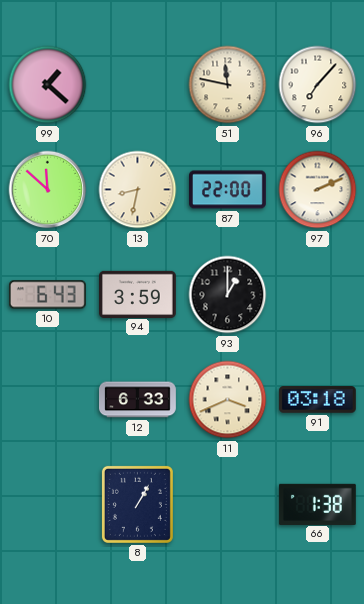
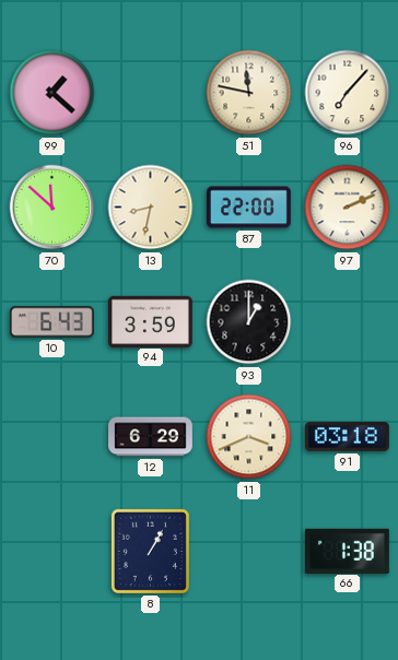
12: 6:33 -> 6:29
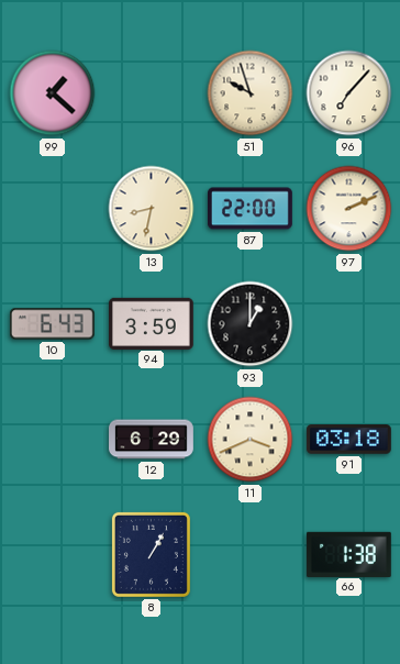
51: 11:47 -> 9:57
70: 11:52 -> none
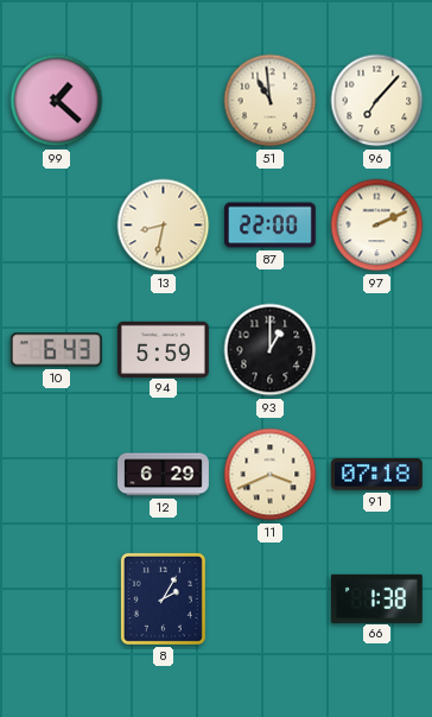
51: 9:57 -> 10:59
94: 3:59 -> 5:59
91: 03:18 -> 07:18
8: 1:05 -> 2:05
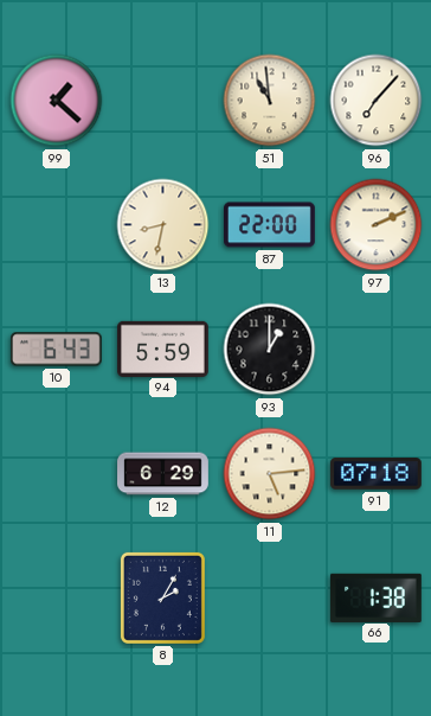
11: 3:41 -> 5:14
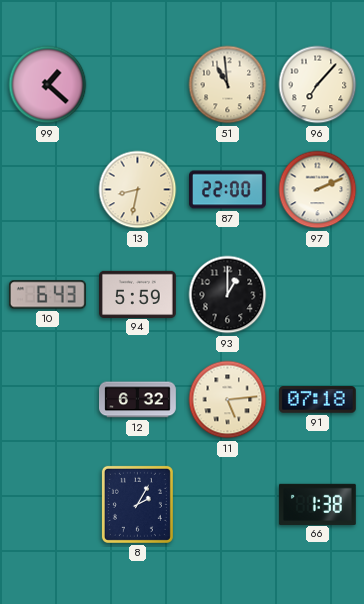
12: 6:29 -> 6:32
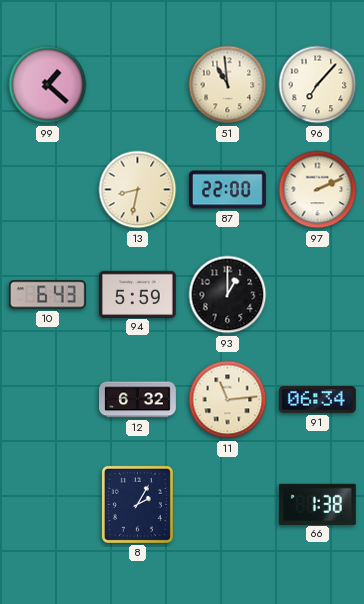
11: 5:14 -> 11:14
91: 07:18 -> 06:34
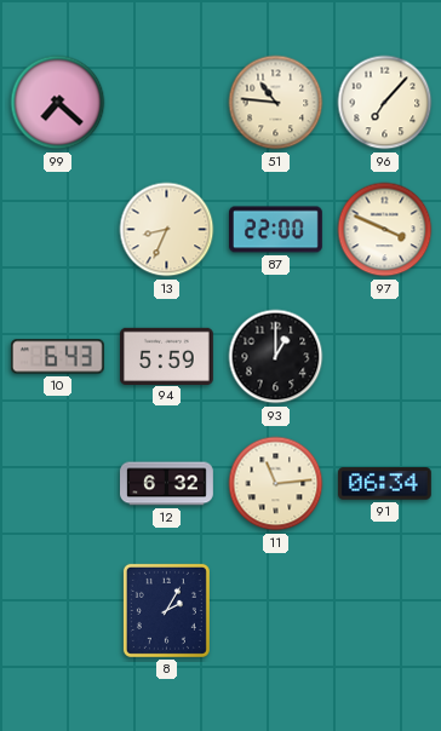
99: 1:22 -> 7:22
51: 10:59 -> 10:46
13: 8:32 -> 8:34
97: 2:11 -> 3:49
66: 1:38 -> none
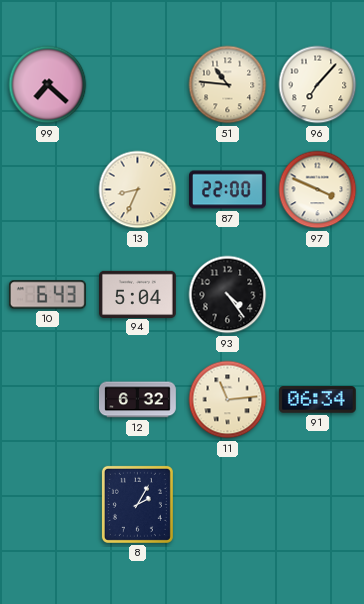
94: 5:59 -> 5:04
93: 1:00 -> 4:24
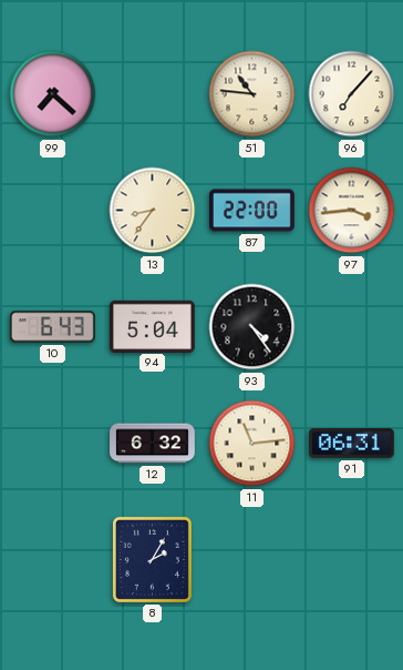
13: 8:34 -> 8:36
97: 3:49 -> 3:44
91: 06:34 -> 06:31
